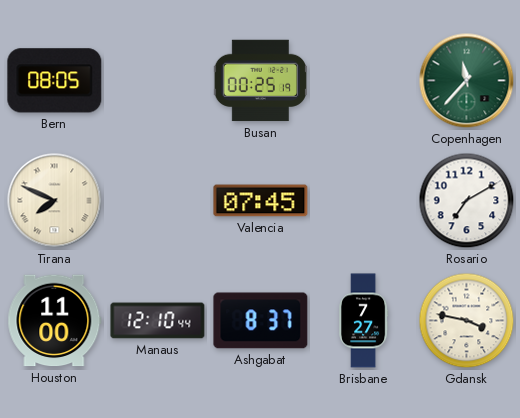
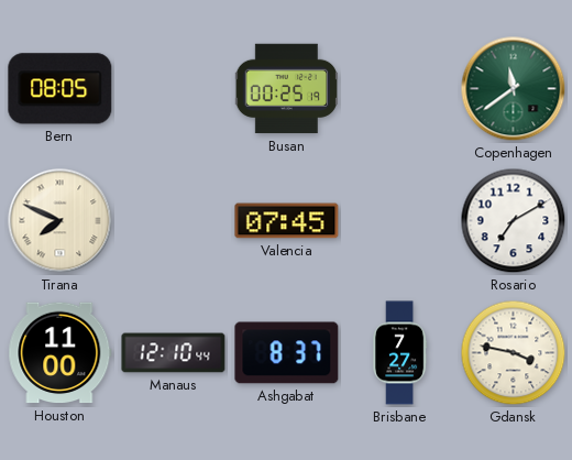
Copenhagen: 11:37 -> 11:39
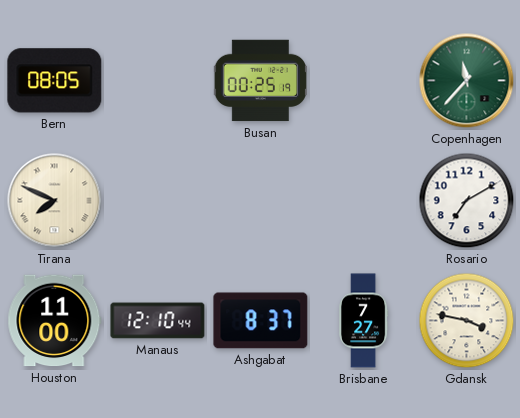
Copenhagen: 11:39 -> 11:37
Valencia: 07:45 -> none
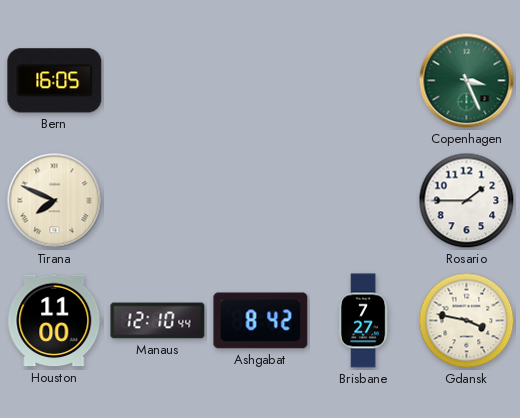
Bern: 08:05 -> 16:05
Busan: 00:25 -> none
Copenhagen: 11:37 -> 3:26
Rosario: 7:10 -> 1:45
Ashgabat: 8:37 -> 8:42
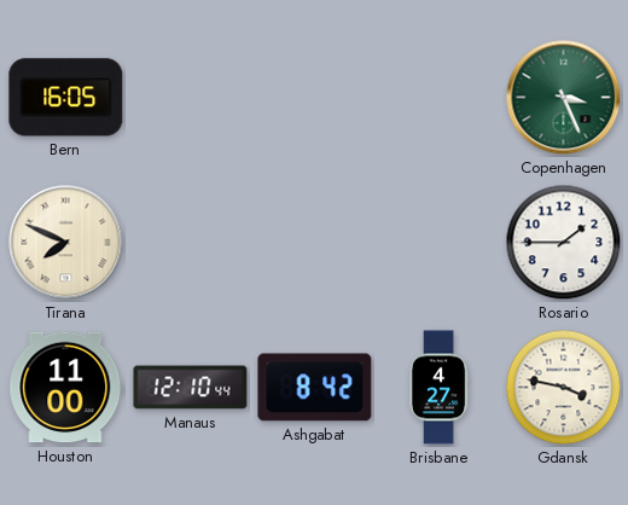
Brisbane: 7:27 -> 4:27
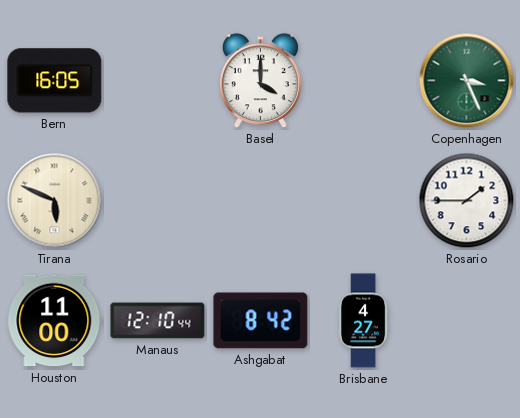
Basel: none -> 4:00
Tirana: 7:49 -> 5:49
Gdansk: 3:47 -> none
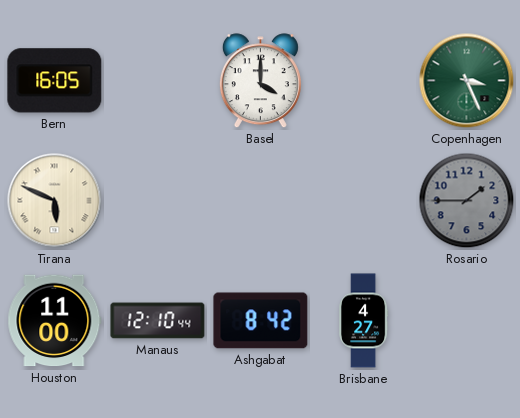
Rosario dial: white -> grey
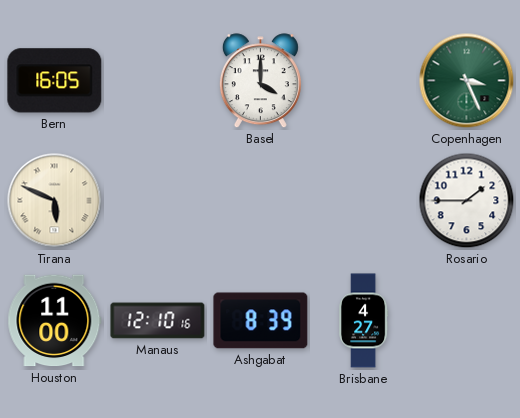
Rosario dial: grey -> white
Manaus: 12:10:44 -> 12:10:16
Ashgabat: 8:42 -> 8:39
